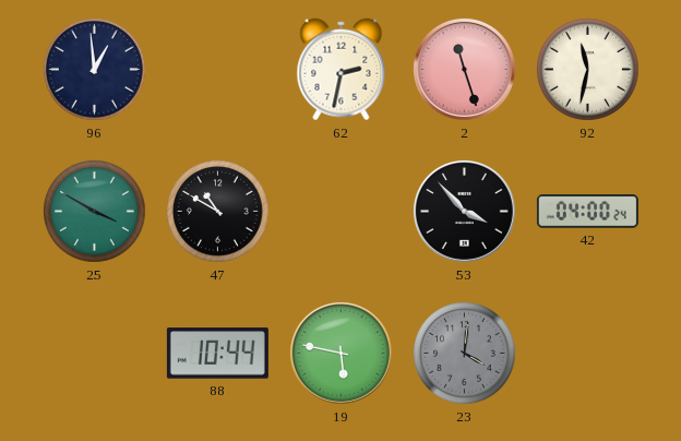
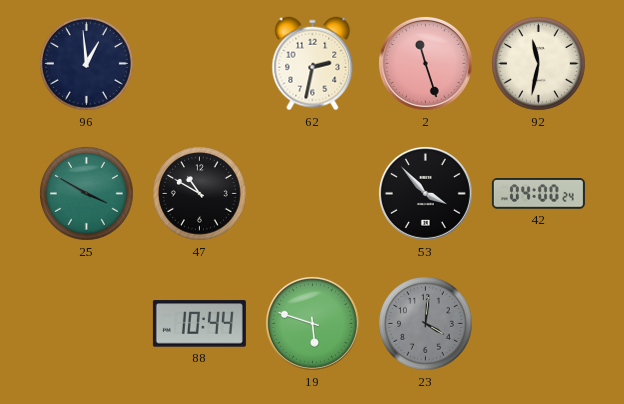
19: 5:47 -> 5:48
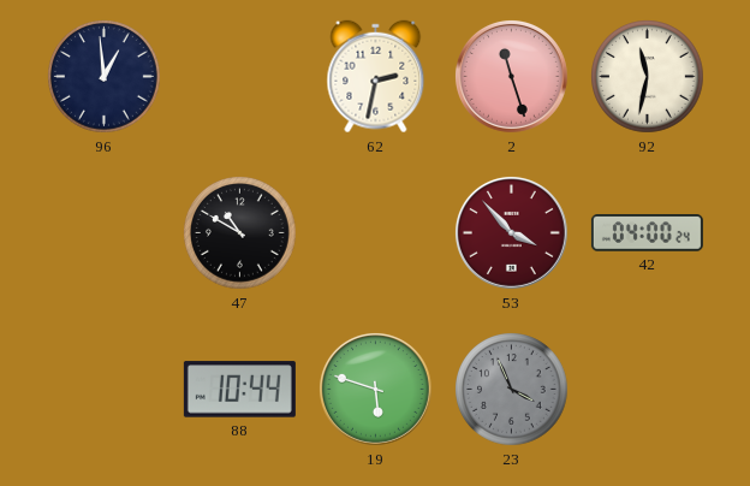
25: 3:50 -> none
53 dial: black -> burgundy
23: 4:01 -> 3:56
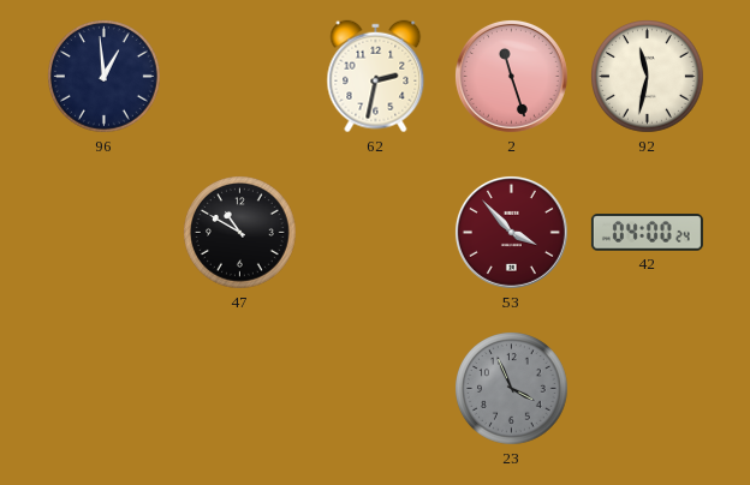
88: 10:44 -> none
19: 5:48 -> none
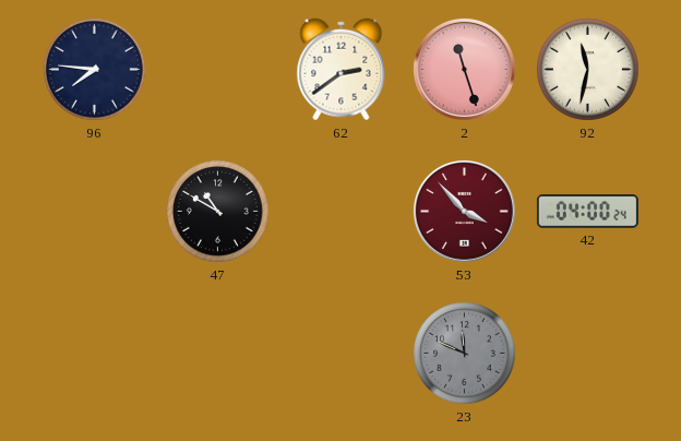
96: 12:59 -> 7:46
62: 2:32 -> 2:39
23: 3:56 -> 11:49
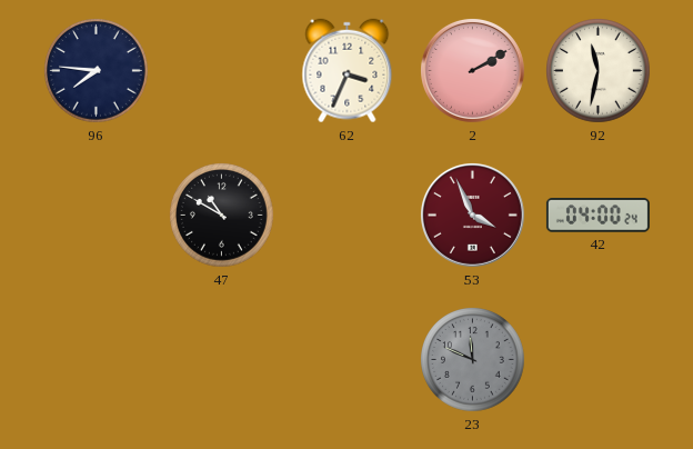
62: 2:39 -> 3:34
2: 11:27 -> 2:10
53: 3:53 -> 3:56
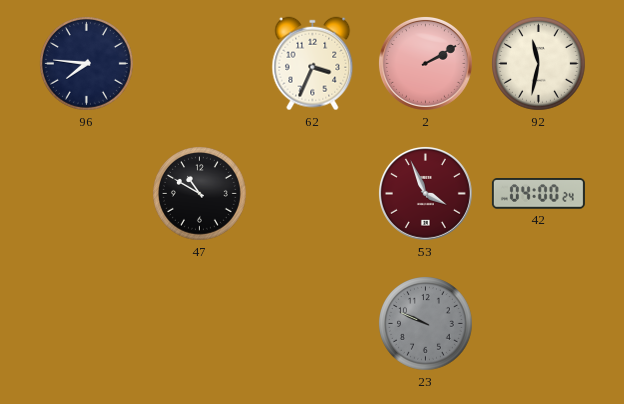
23: 11:49 -> 9:49
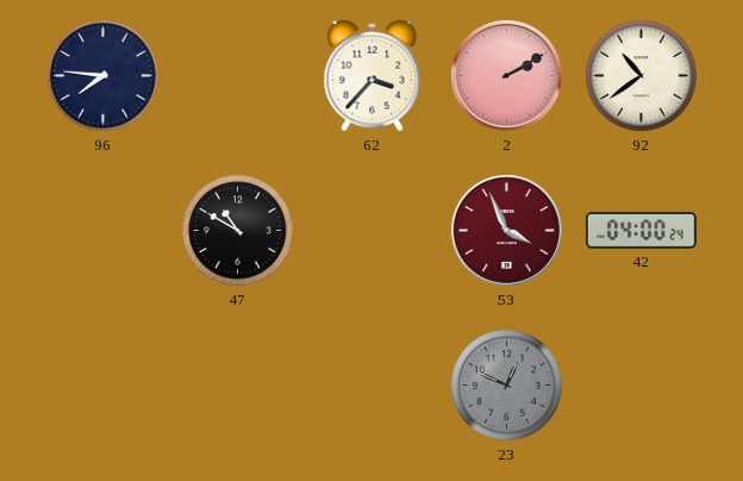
62: 3:34 -> 3:37
92: 11:32 -> 10:39
23: 9:49 -> 12:49
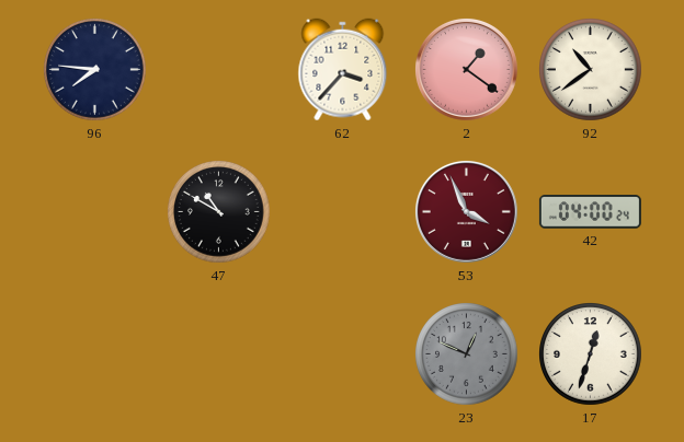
2: 2:10 -> 1:21
17: none -> 12:33
